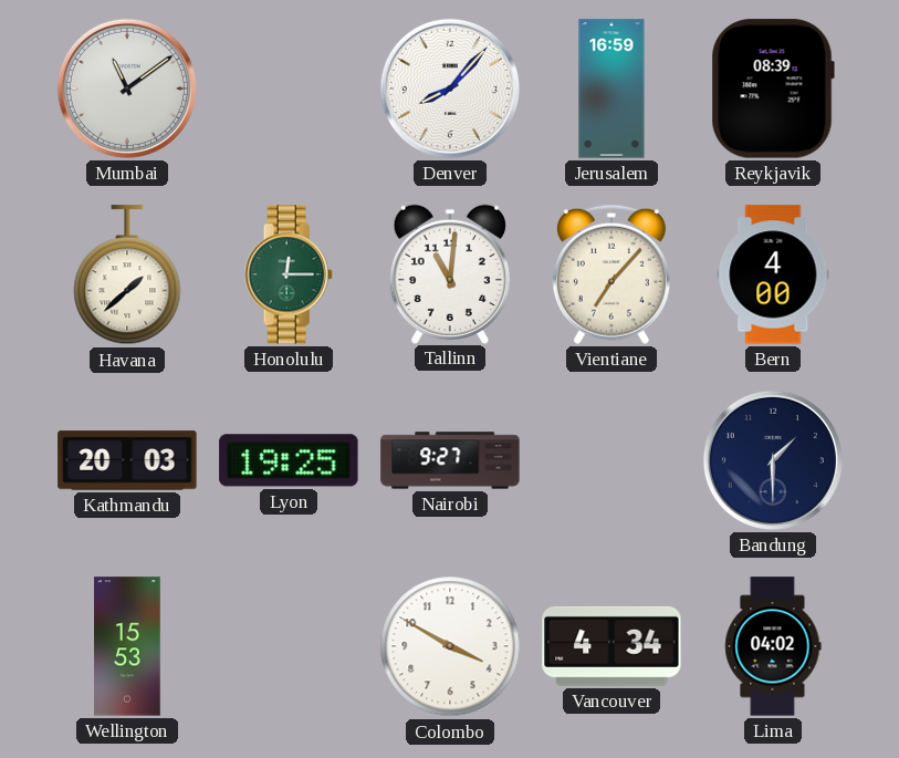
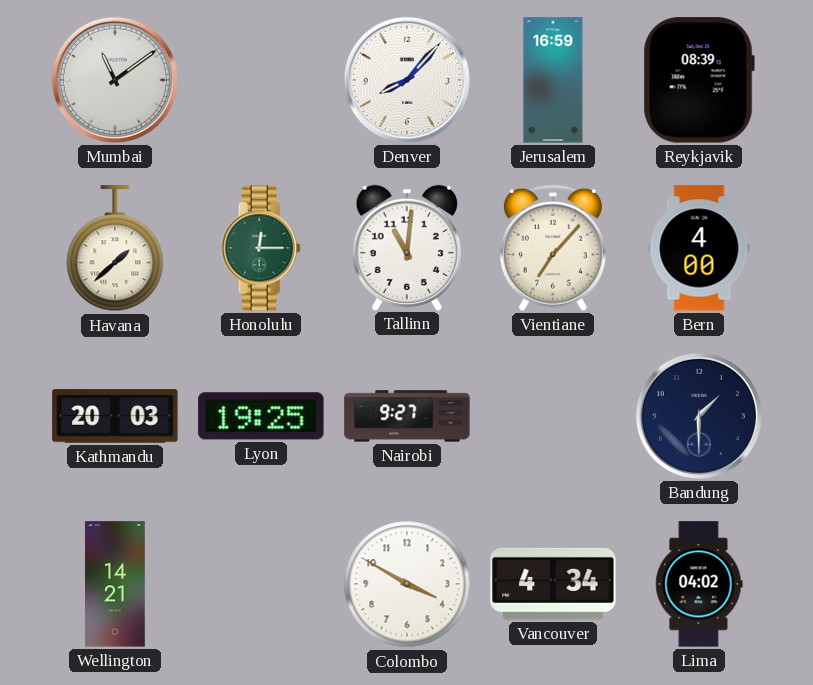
Wellington: 15:53 -> 14:21
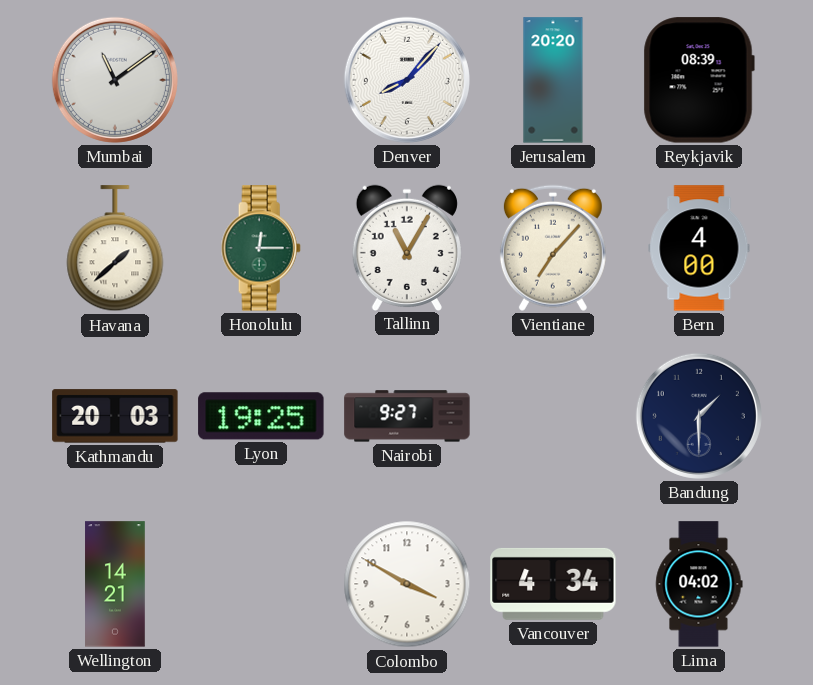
Jerusalem: 16:59 -> 20:20
Tallinn: 11:01 -> 11:05
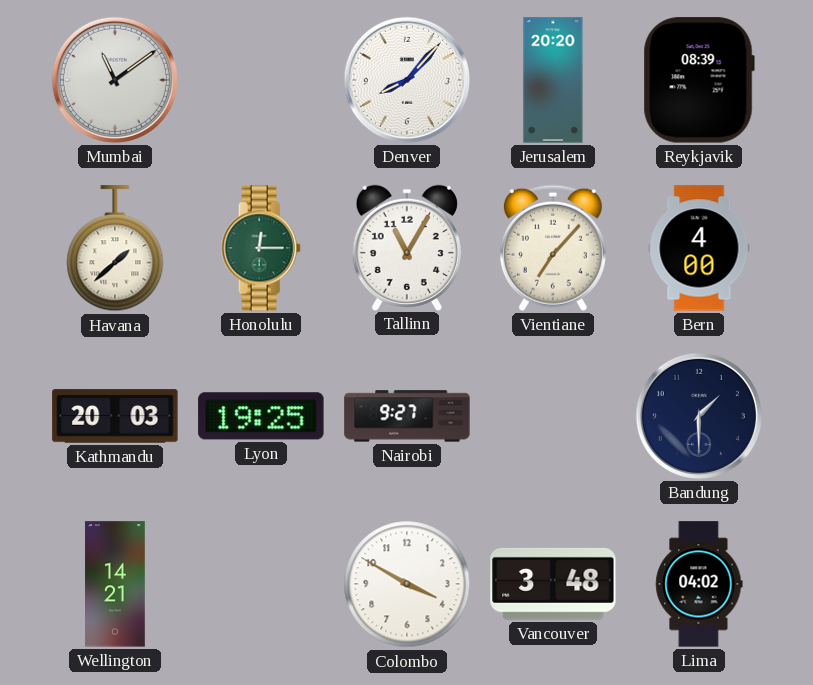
Vancouver: 4:34 -> 3:48
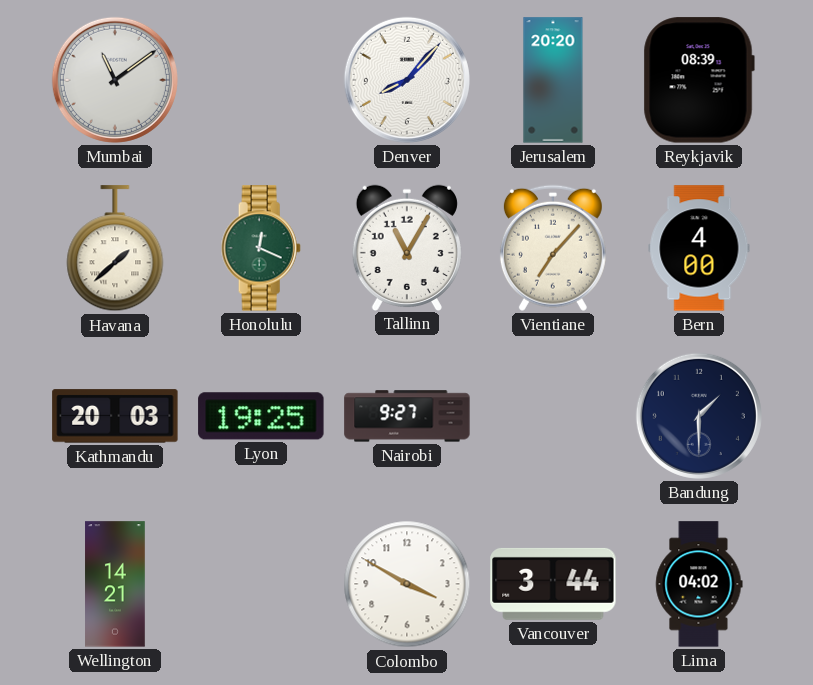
Honolulu: 12:15 -> 12:19
Vancouver: 3:48 -> 3:44
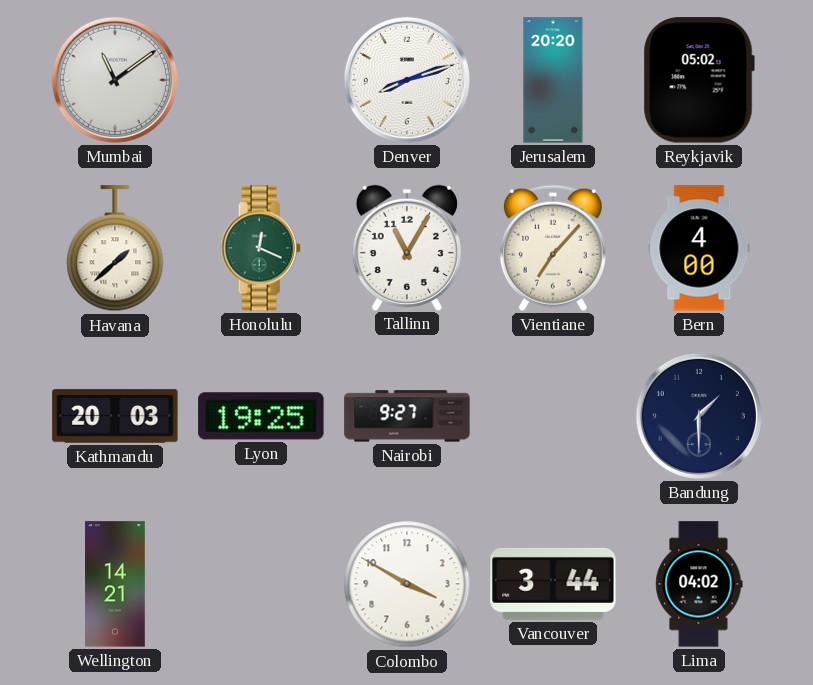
Denver: 8:07 -> 8:12
Reykjavik: 08:39 -> 05:02
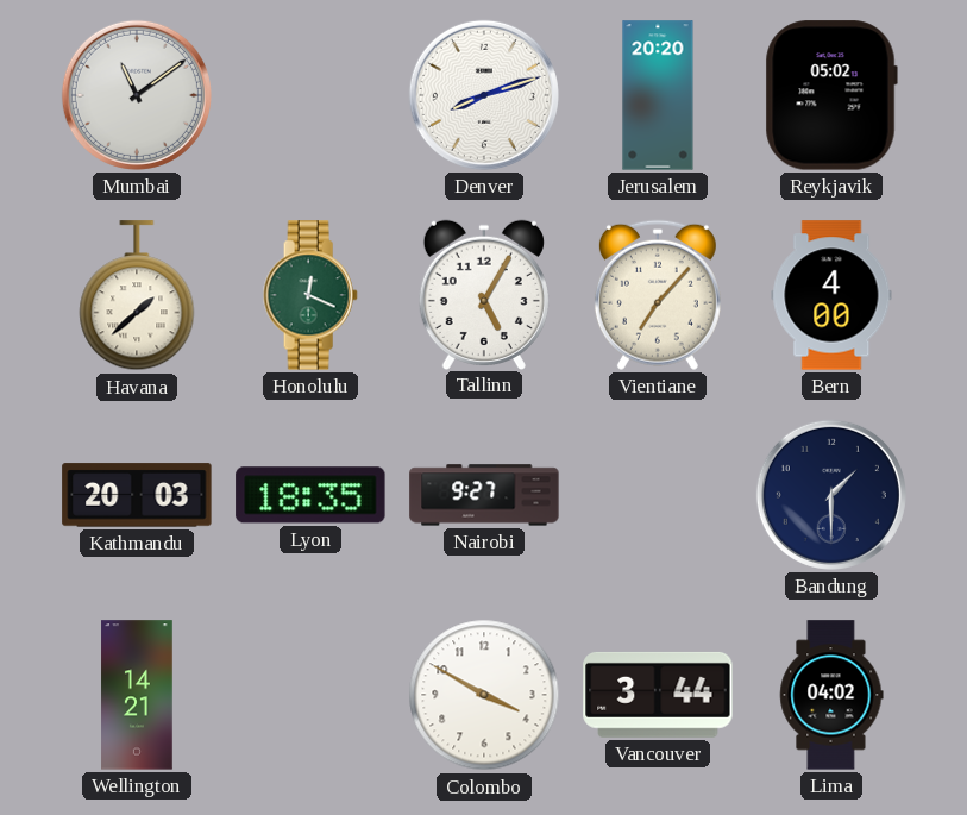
Tallinn: 11:05 -> 5:05
Lyon: 19:25 -> 18:35
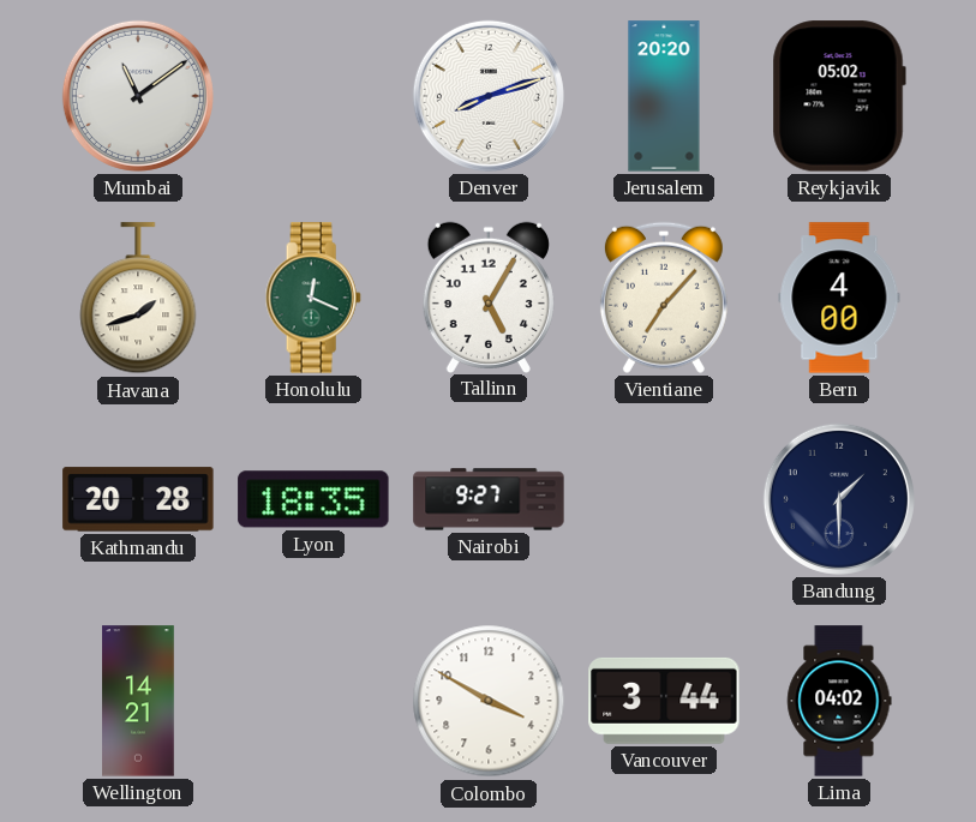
Havana: 1:38 -> 1:42
Kathmandu: 20:03 -> 20:28
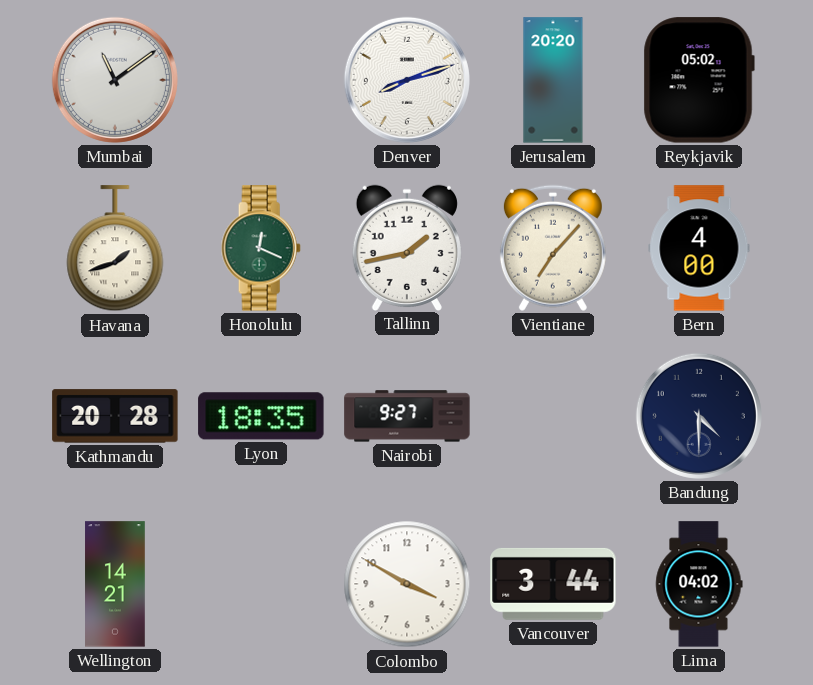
Tallinn: 5:05 -> 1:43
Bandung: 1:30 -> 4:30
